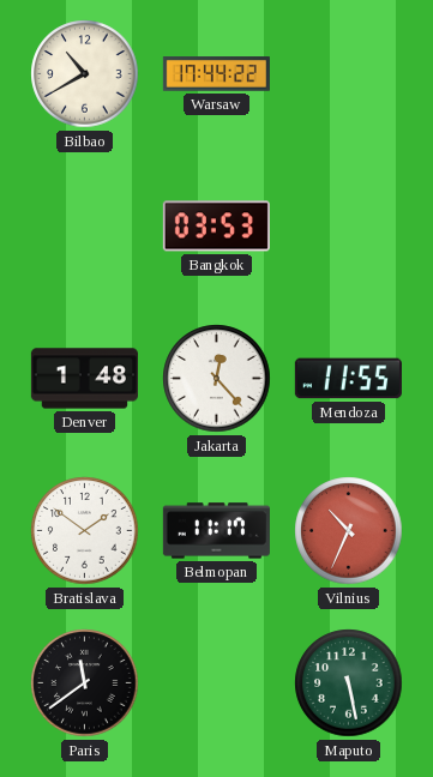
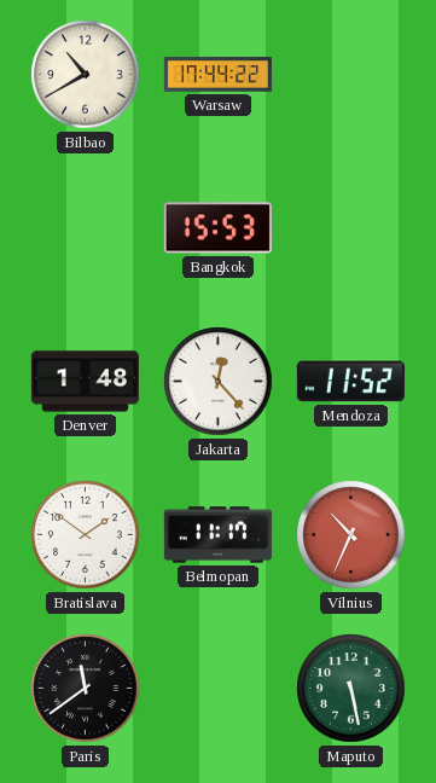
Bangkok: 03:53 -> 15:53
Mendoza: 11:55 -> 11:52
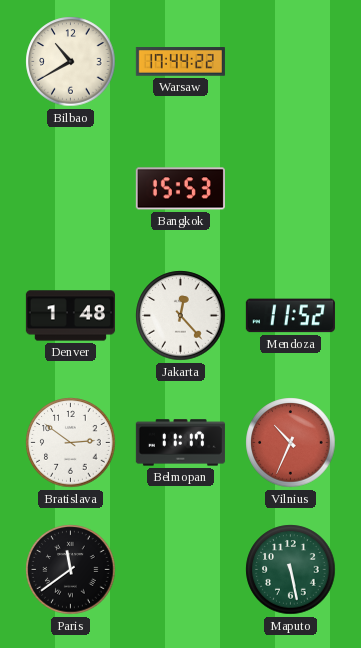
Bratislava: 1:51 -> 2:51
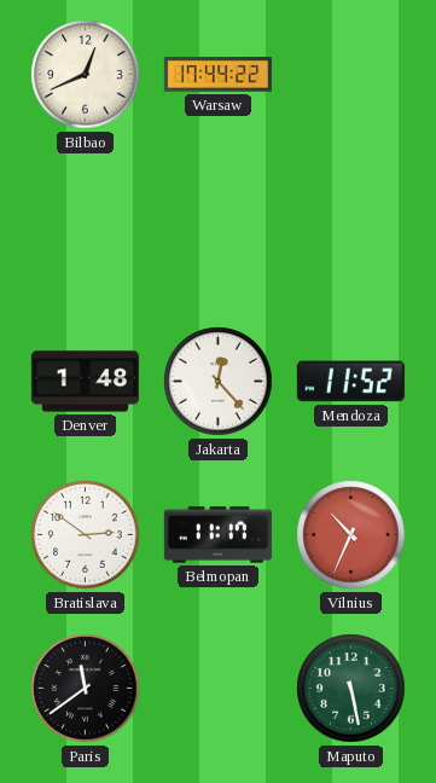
Bilbao: 10:40 -> 12:41
Bangkok: 15:53 -> none
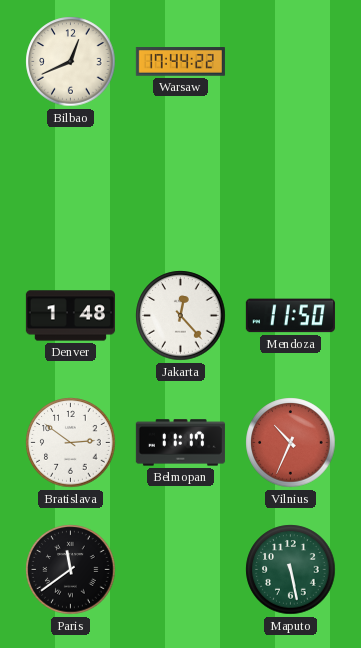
Mendoza: 11:52 -> 11:50
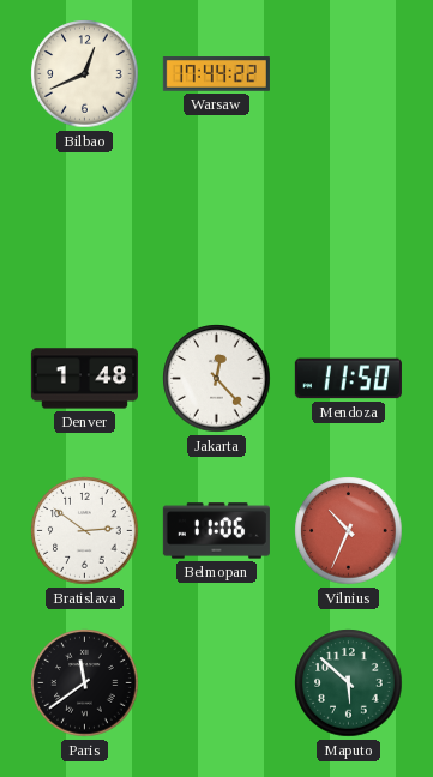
Belmopan: 11:17 -> 11:06
Maputo: 5:28 -> 5:52
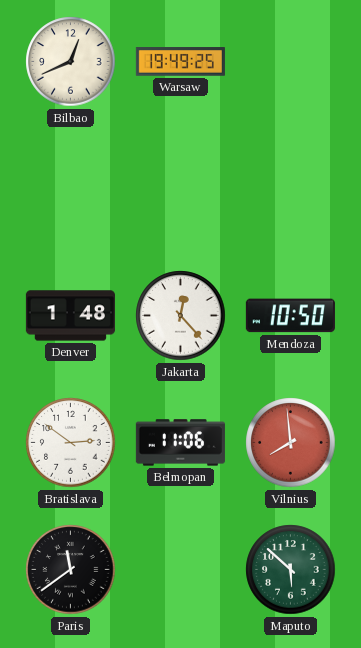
Warsaw: 17:44 -> 19:49
Mendoza: 11:50 -> 10:50
Vilnius: 10:34 -> 7:59
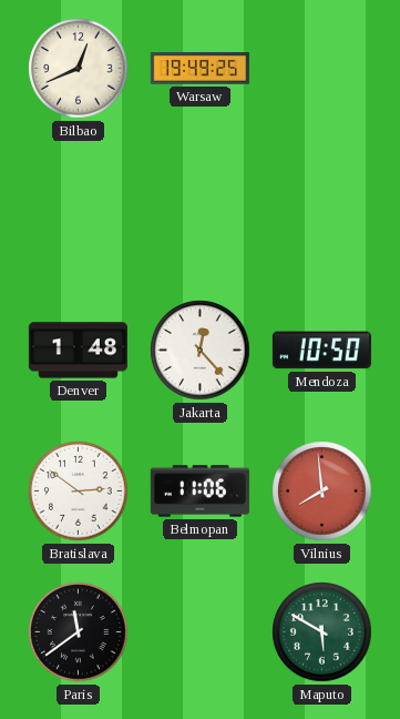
Maputo: 5:52 -> 5:50
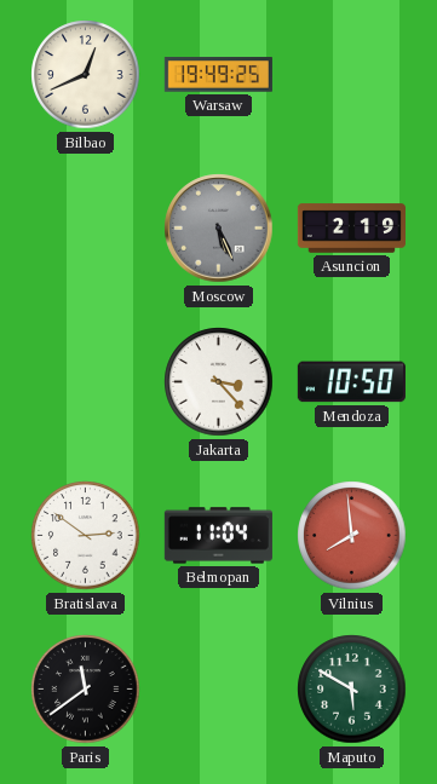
Moscow: none -> 5:26
Asuncion: none -> 2:19
Denver: 1:48 -> none
Jakarta: 12:23 -> 3:23
Belmopan: 11:06 -> 11:04
